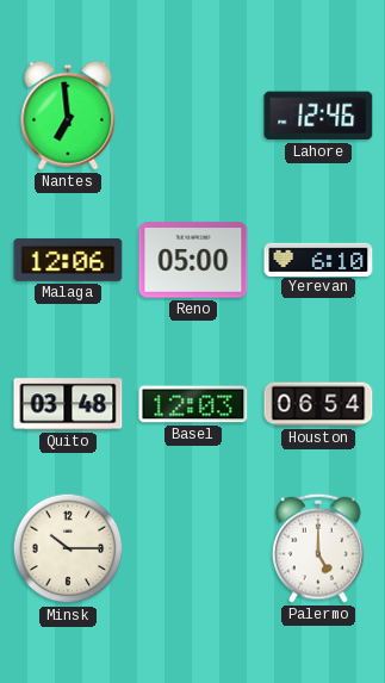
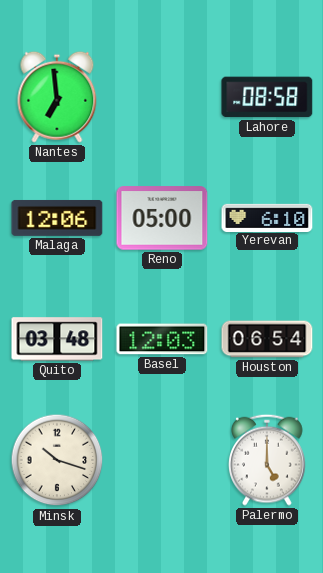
Lahore: 12:46 -> 08:58
Minsk: 10:15 -> 10:18
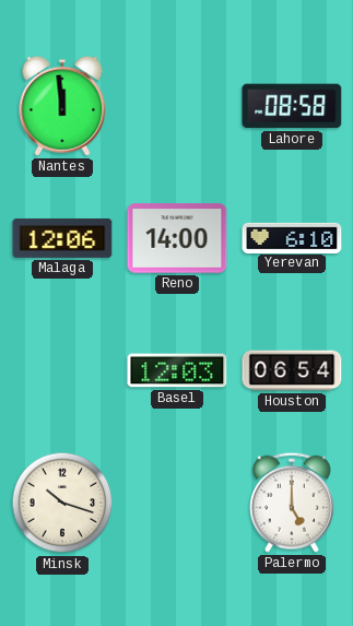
Nantes: 6:59 -> 11:59
Reno: 05:00 -> 14:00
Quito: 03:48 -> none
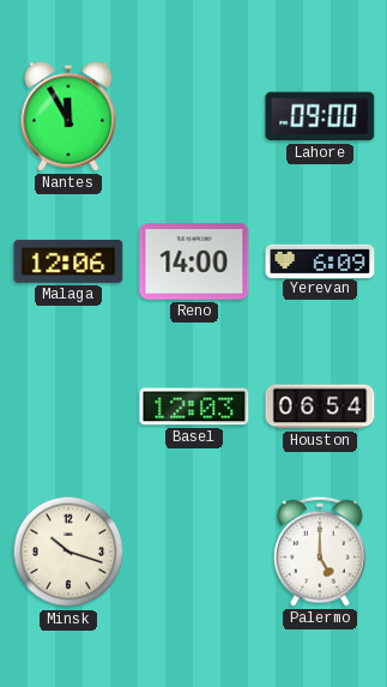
Nantes: 11:59 -> 11:55
Lahore: 08:58 -> 09:00
Yerevan: 6:10 -> 6:09
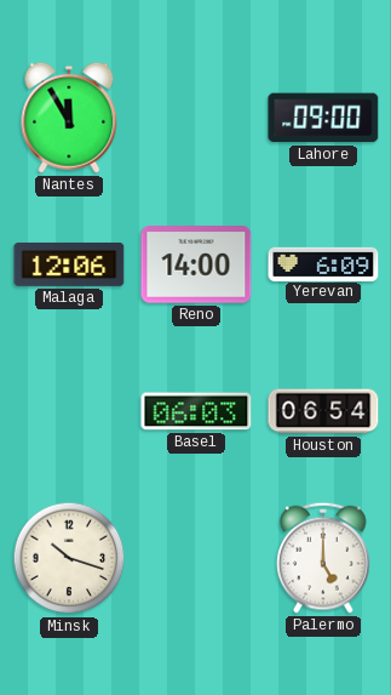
Basel: 12:03 -> 06:03
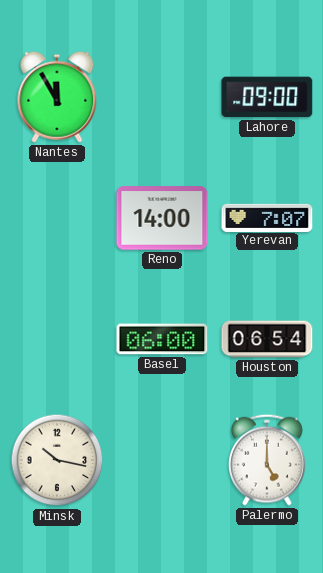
Malaga: 12:06 -> none
Yerevan: 6:09 -> 7:07
Basel: 06:03 -> 06:00
Minsk: 10:18 -> 10:17
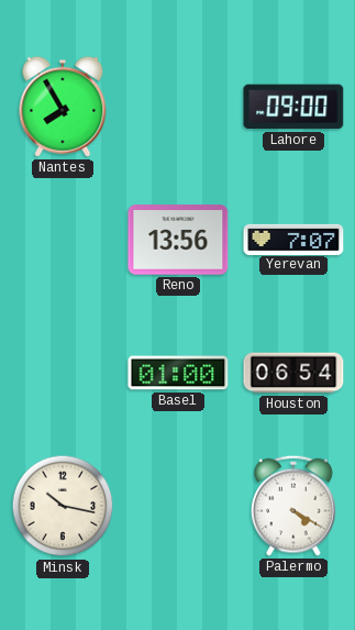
Nantes: 11:55 -> 7:55
Reno: 14:00 -> 13:56
Basel: 06:00 -> 01:00
Palermo: 5:00 -> 4:20
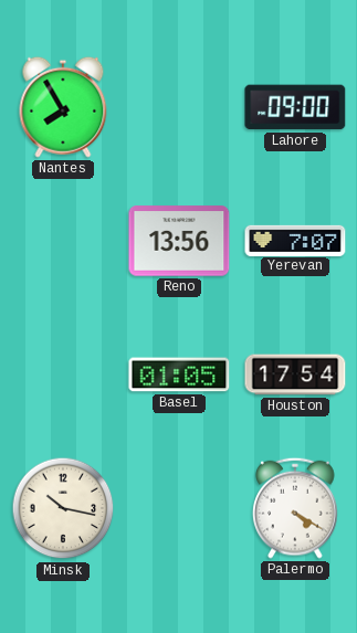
Basel: 01:00 -> 01:05
Houston: 06:54 -> 17:54
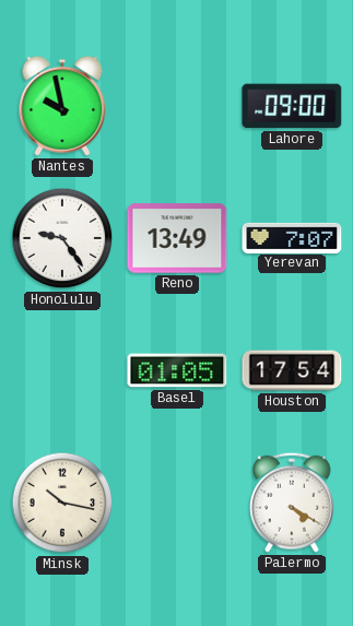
Nantes: 7:55 -> 9:58
Honolulu: none -> 9:24
Reno: 13:56 -> 13:49
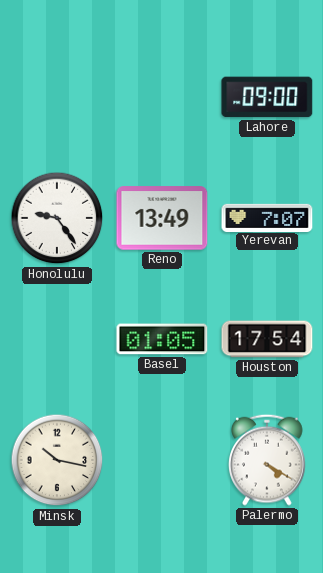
Nantes: 9:58 -> none
